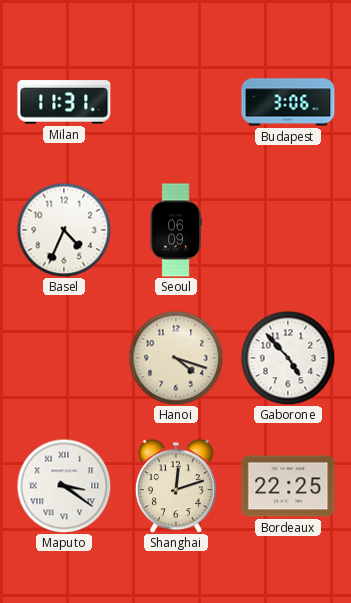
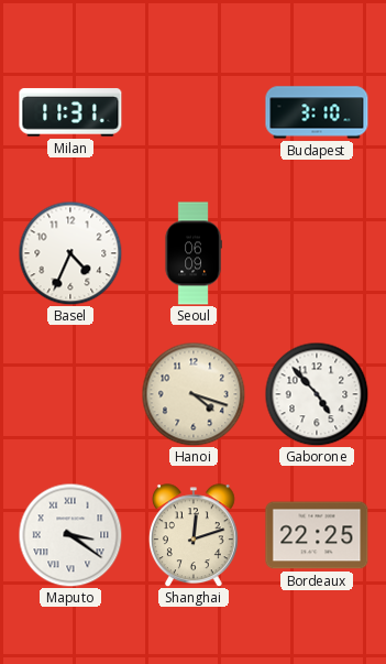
Budapest: 3:06 -> 3:10
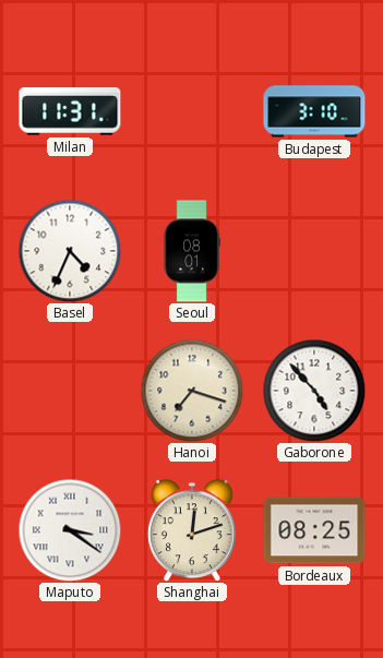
Seoul: 06:09 -> 08:01
Hanoi: 4:18 -> 7:18
Bordeaux: 22:25 -> 08:25
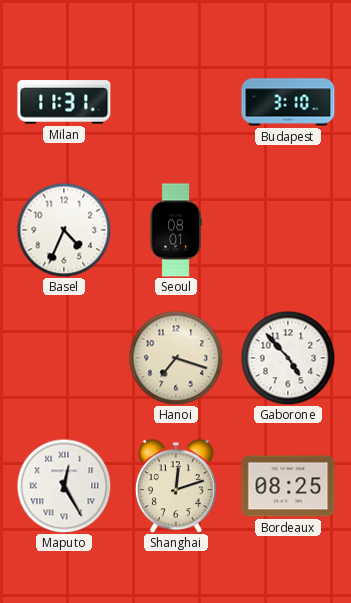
Maputo: 3:21 -> 12:25
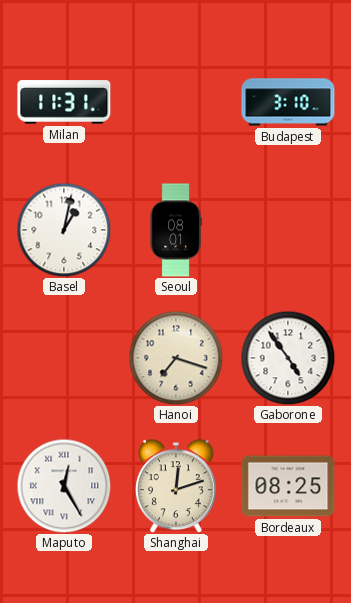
Basel: 4:34 -> 1:02
Gaborone: 4:53 -> 4:54
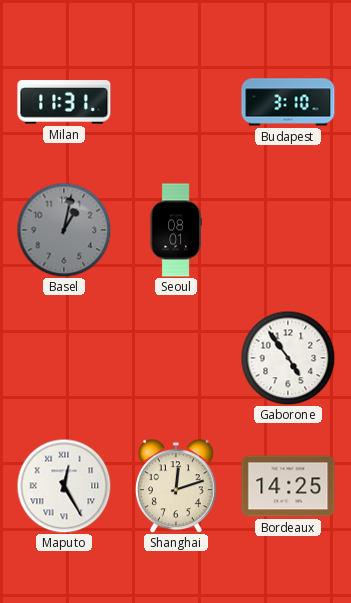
Basel dial: white -> grey
Hanoi: 7:18 -> none
Bordeaux: 08:25 -> 14:25
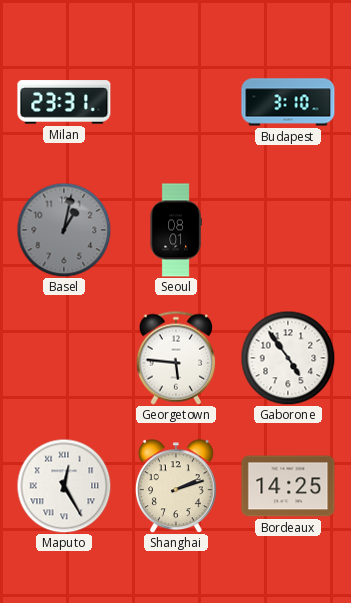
Milan: 11:31 -> 23:31
Georgetown: none -> 5:46
Shanghai: 12:12 -> 2:12
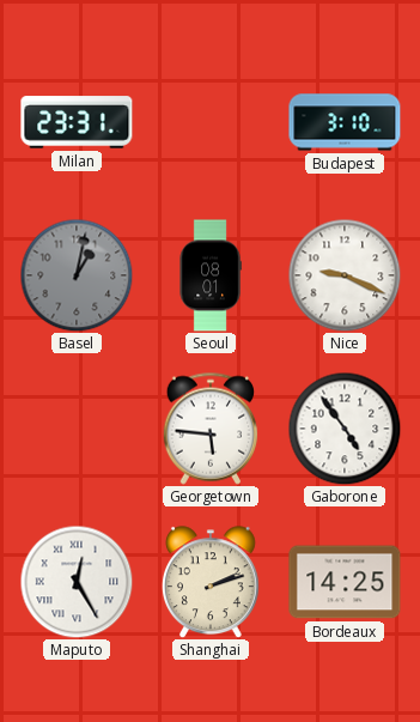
Nice: none -> 9:19
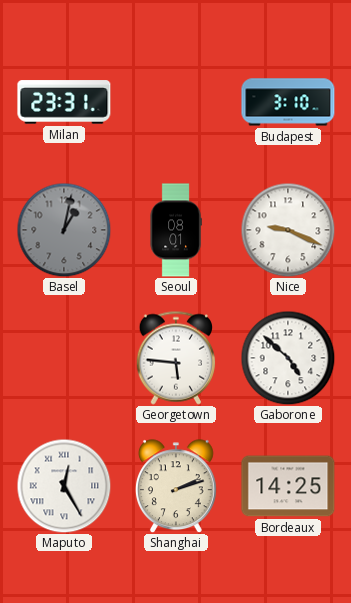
Gaborone: 4:54 -> 4:52
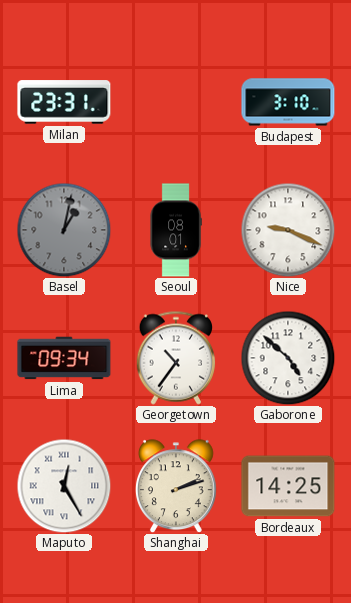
Lima: none -> 09:34
Georgetown: 5:46 -> 10:36
